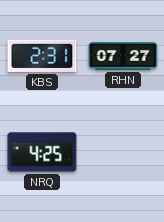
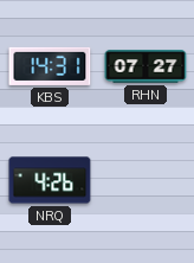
KBS: 2:31 -> 14:31
NRQ: 4:25 -> 4:26
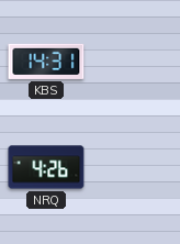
RHN: 07:27 -> none
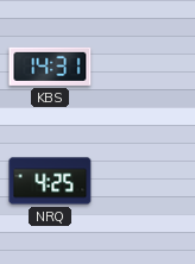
NRQ: 4:26 -> 4:25
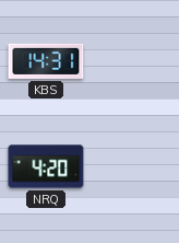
NRQ: 4:25 -> 4:20
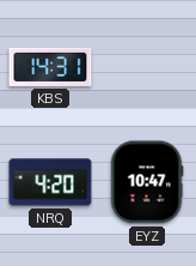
EYZ: none -> 10:47
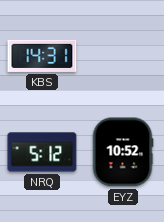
NRQ: 4:20 -> 5:12
EYZ: 10:47 -> 10:52
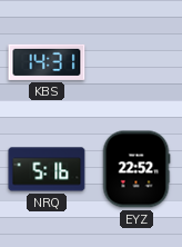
NRQ: 5:12 -> 5:16
EYZ: 10:52 -> 22:52
